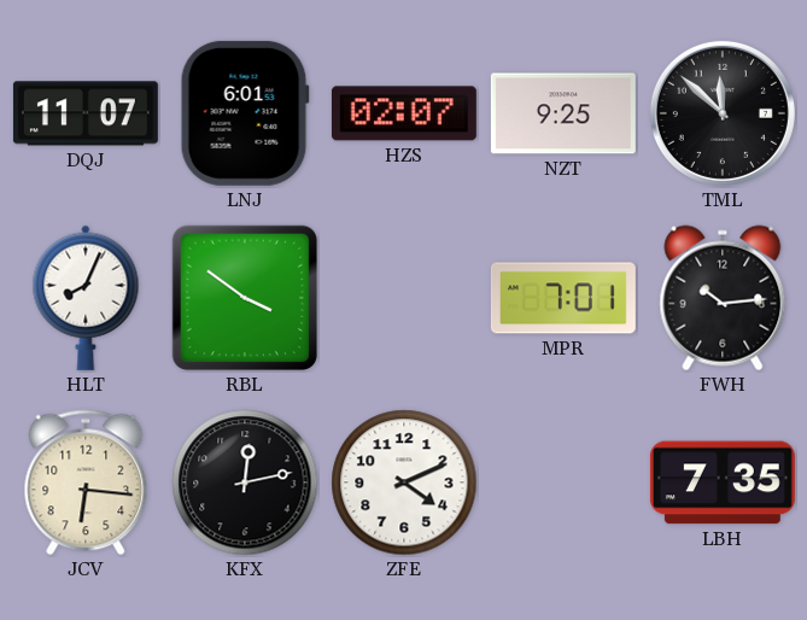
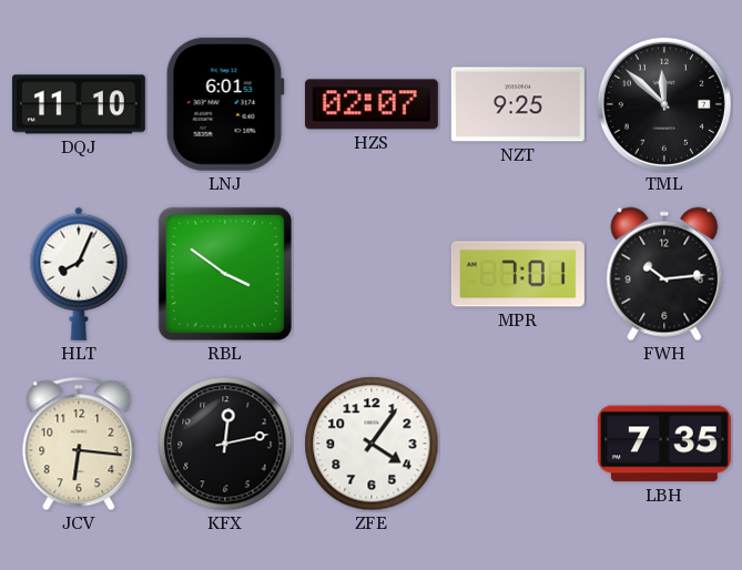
DQJ: 11:07 -> 11:10
ZFE: 4:11 -> 4:06
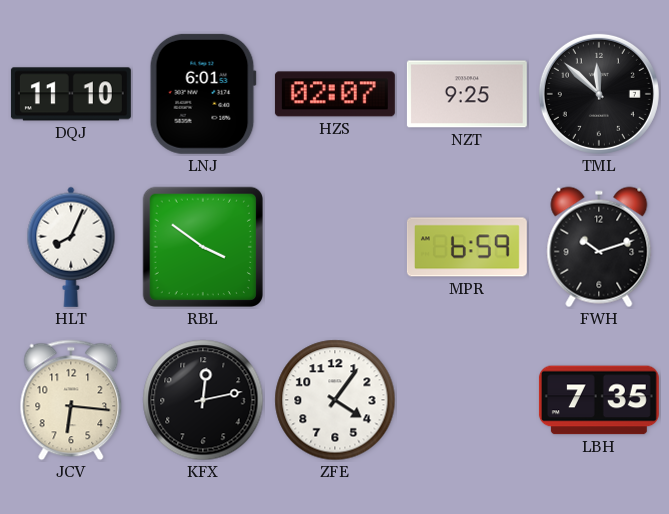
MPR: 7:01 -> 6:59
FWH: 10:14 -> 10:12
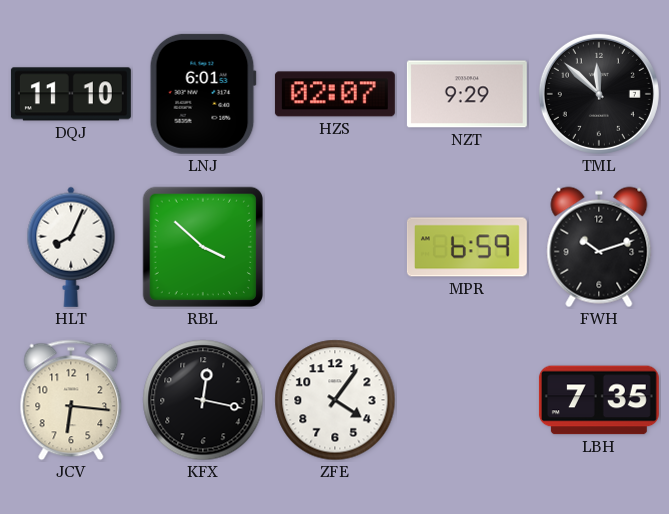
NZT: 9:25 -> 9:29
RBL: 3:51 -> 3:52
KFX: 12:13 -> 12:17
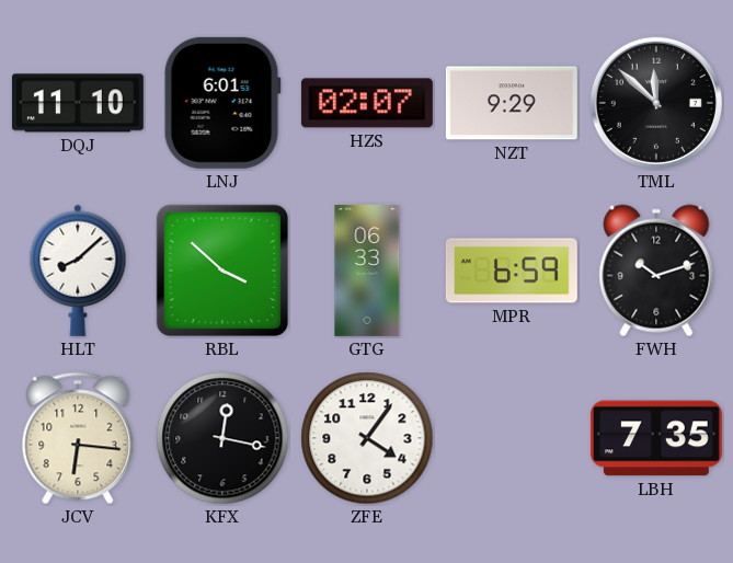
HLT: 8:04 -> 8:08
GTG: none -> 06:33
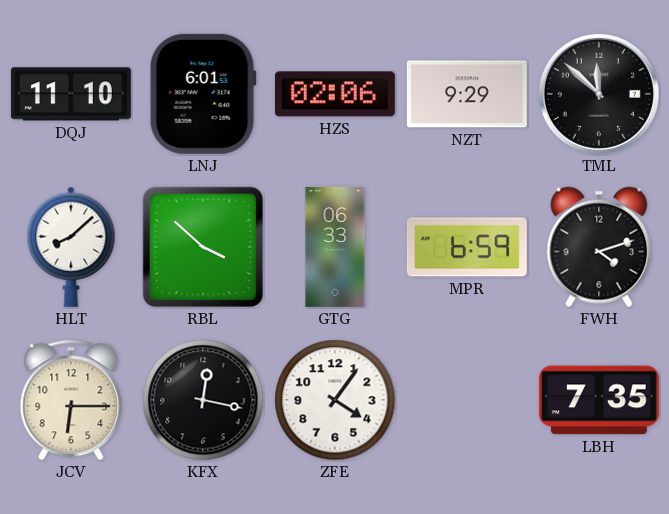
HZS: 02:07 -> 02:06
FWH: 10:12 -> 4:12
JCV: 6:16 -> 6:15
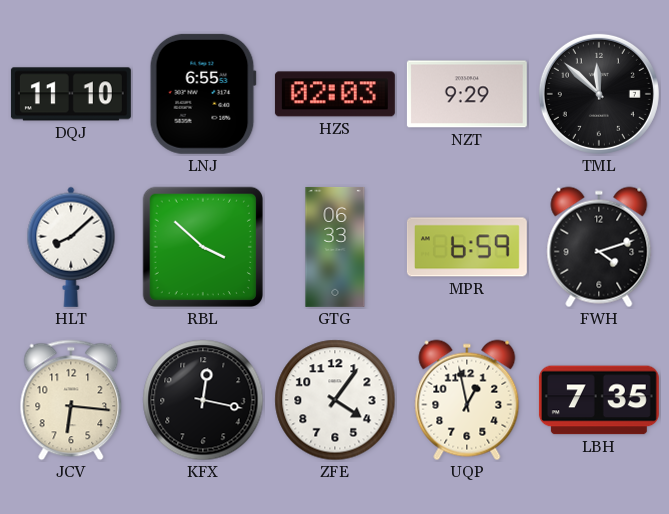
LNJ: 6:01 -> 6:55
HZS: 02:06 -> 02:03
JCV: 6:15 -> 6:16
UQP: none -> 12:58
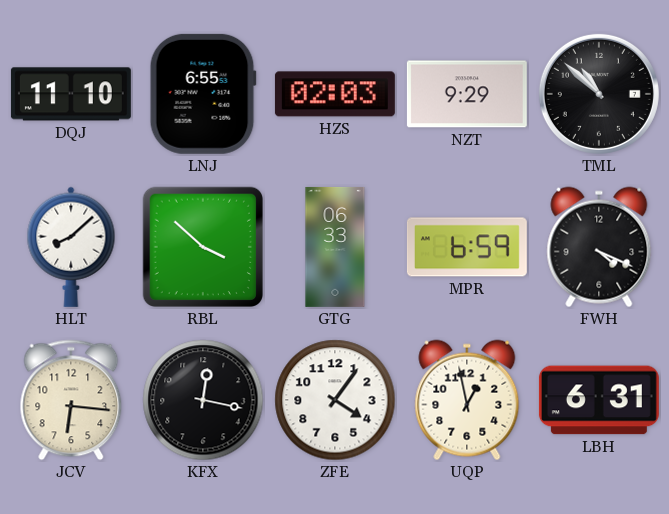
TML: 11:52 -> 10:52
FWH: 4:12 -> 4:19
LBH: 7:35 -> 6:31
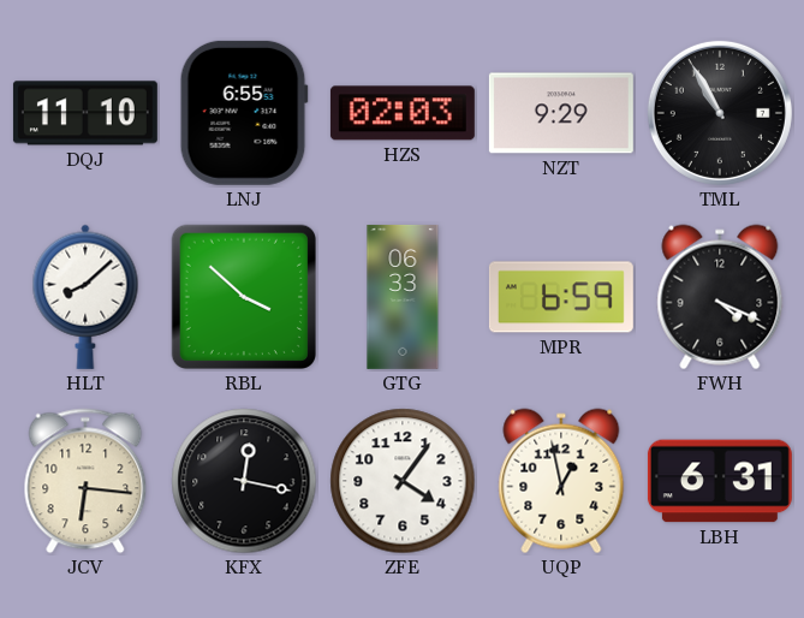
TML: 10:52 -> 10:55
